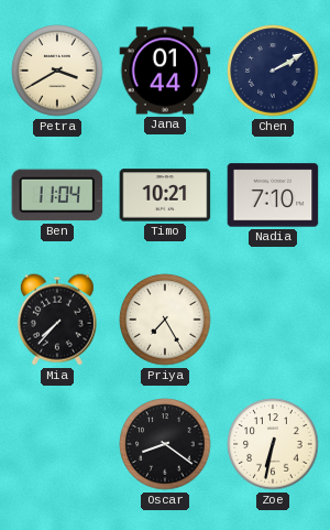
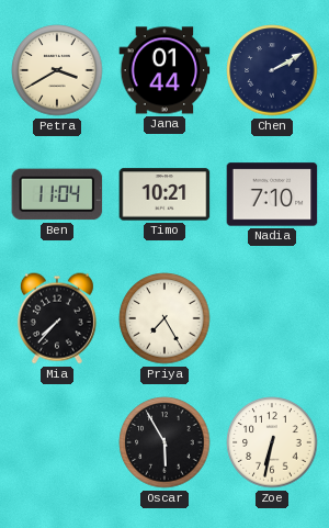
Oscar: 8:21 -> 5:55
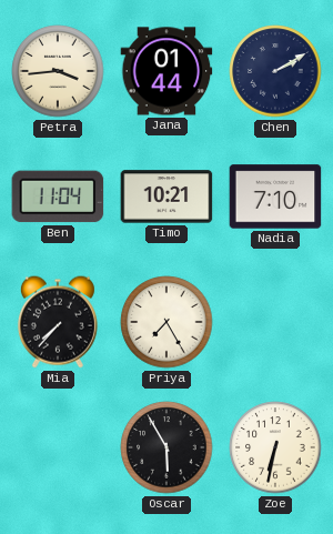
Petra: 3:40 -> 3:44
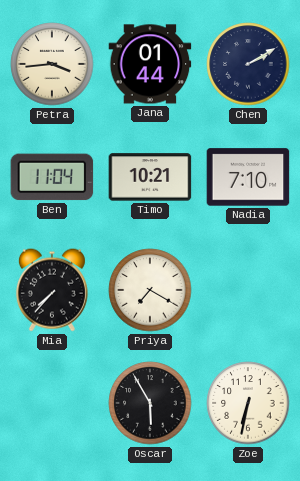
Priya: 7:25 -> 7:20
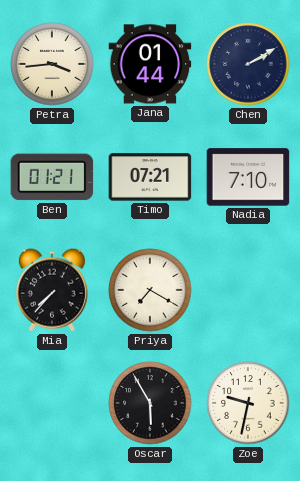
Ben: 11:04 -> 01:21
Timo: 10:21 -> 07:21
Zoe: 6:32 -> 9:32
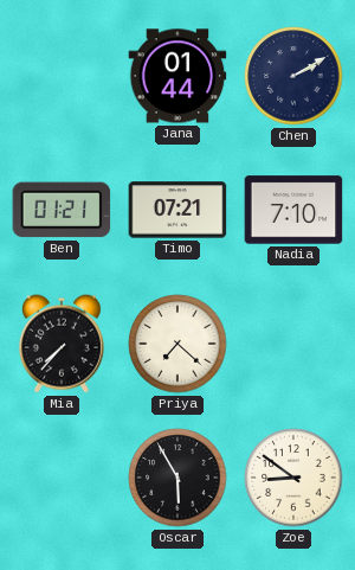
Petra: 3:44 -> none
Priya: 7:20 -> 7:22
Zoe: 9:32 -> 8:51
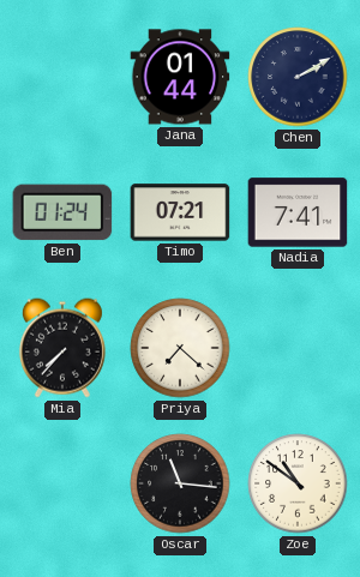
Ben: 01:21 -> 01:24
Nadia: 7:10 -> 7:41
Oscar: 5:55 -> 11:16
Zoe: 8:51 -> 10:51
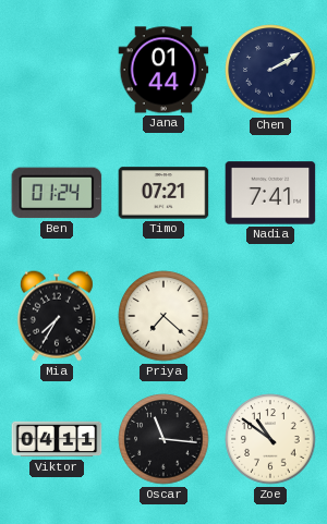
Mia: 7:37 -> 7:35
Viktor: none -> 04:11
